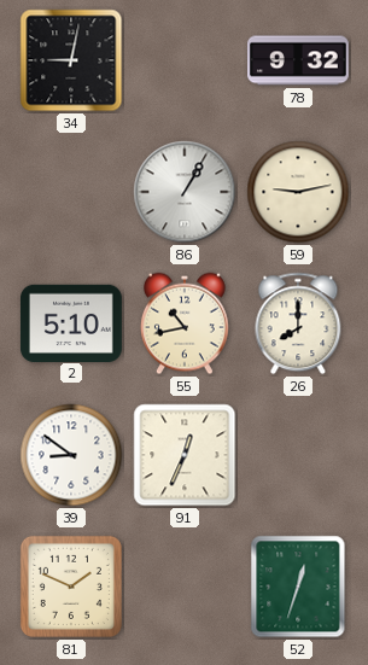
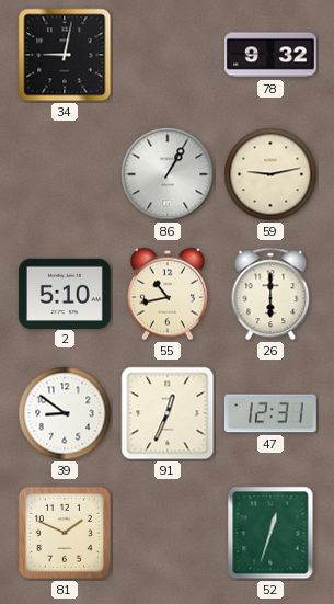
26: 8:00 -> 6:00
47: none -> 12:31
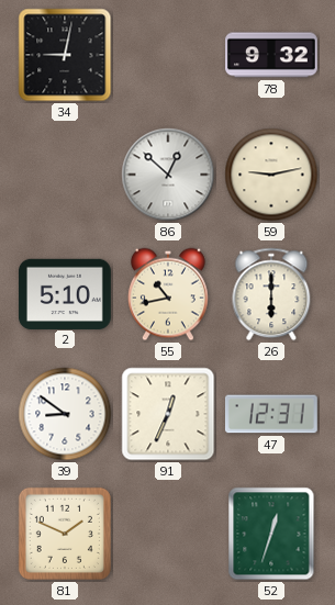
86: 1:05 -> 12:52
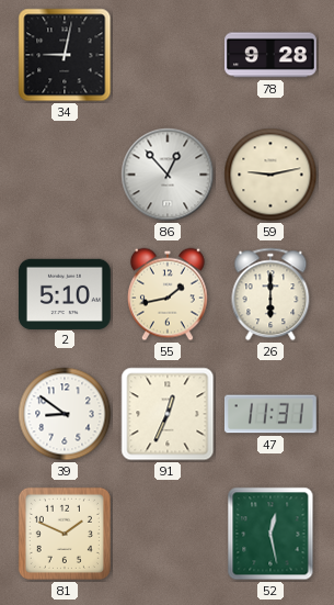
78: 9:32 -> 9:28
86: 12:52 -> 12:53
55: 10:43 -> 1:43
47: 12:31 -> 11:31
52: 12:33 -> 12:28
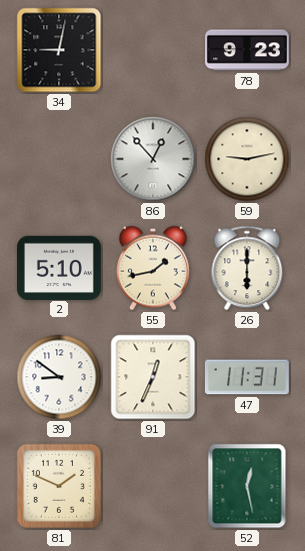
78: 9:28 -> 9:23
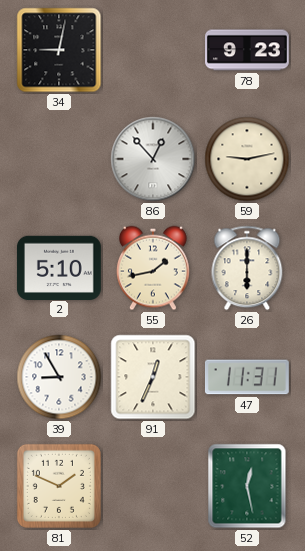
39: 8:51 -> 8:55
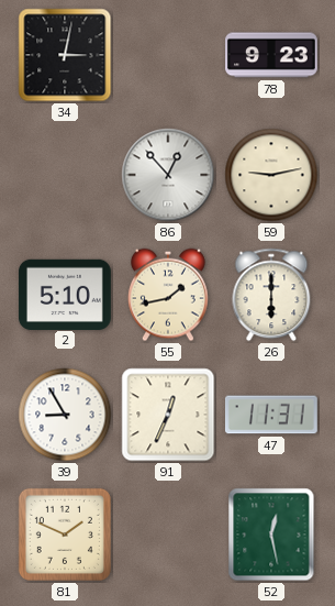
34: 9:02 -> 3:02
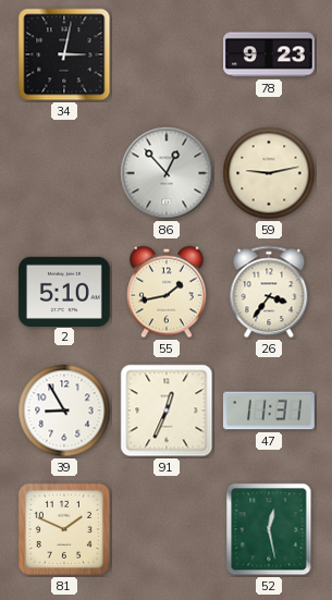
26: 6:00 -> 3:36
